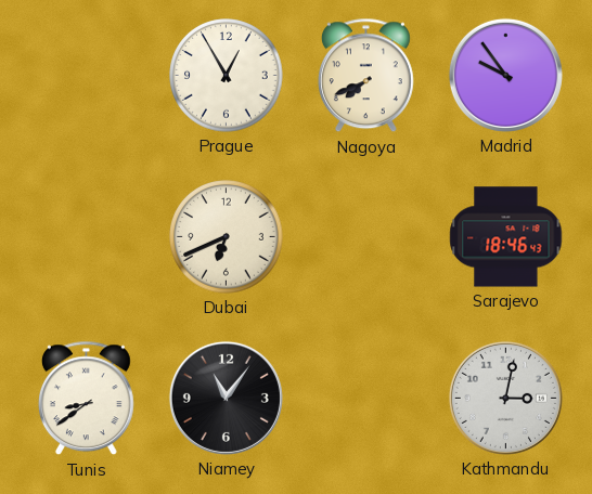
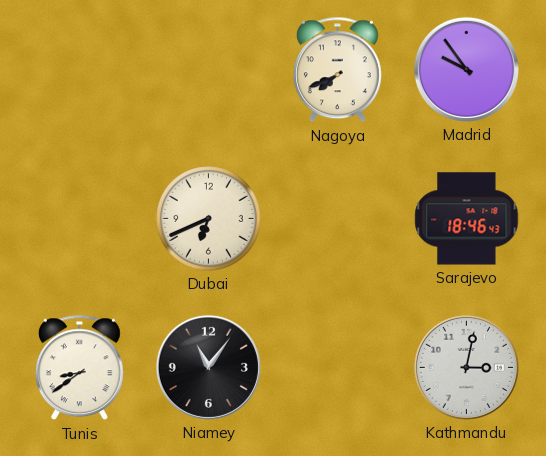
Prague: 12:55 -> none
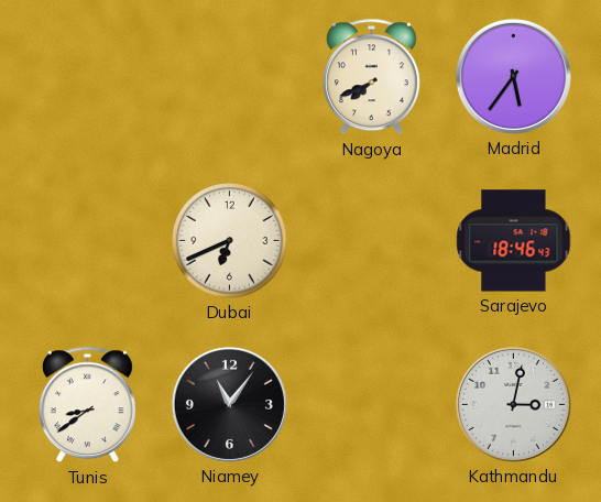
Madrid: 9:54 -> 5:36
